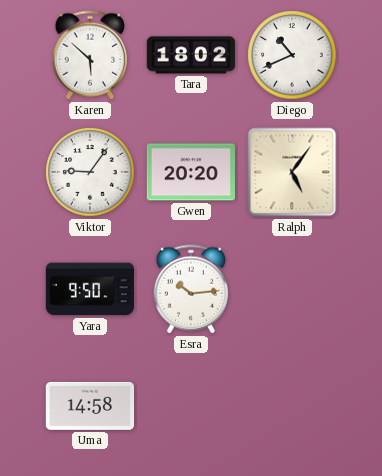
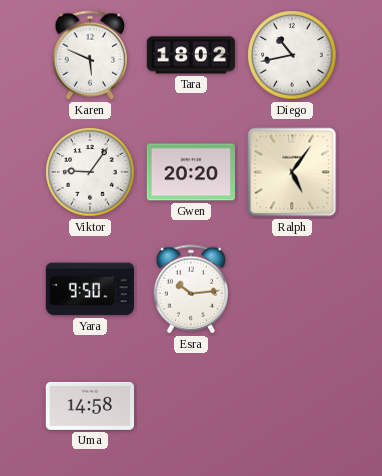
Karen: 5:52 -> 5:49
Diego: 10:41 -> 10:43
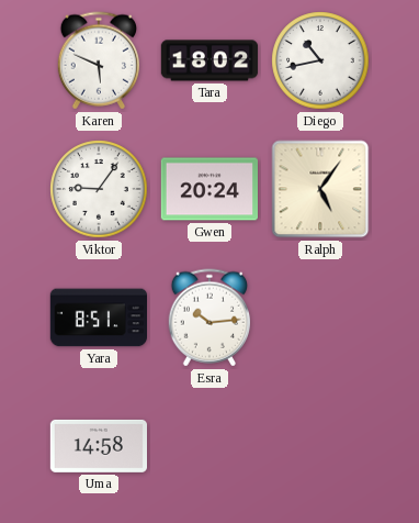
Gwen: 20:20 -> 20:24
Yara: 9:50 -> 8:51
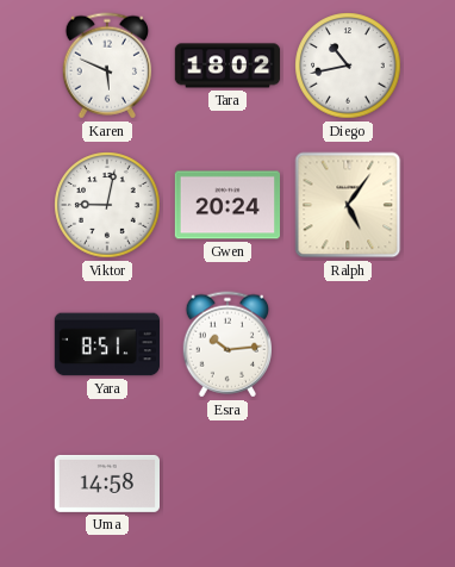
Viktor: 9:06 -> 9:02
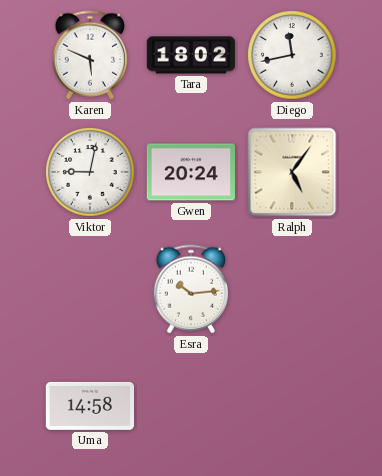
Diego: 10:43 -> 11:43
Yara: 8:51 -> none
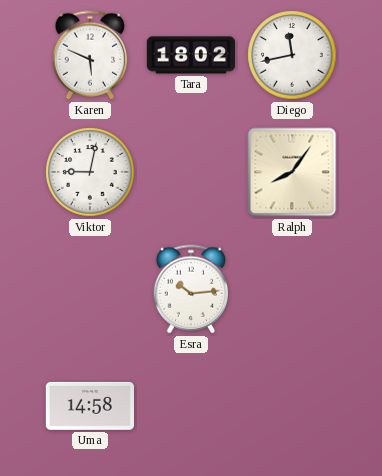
Gwen: 20:24 -> none
Ralph: 5:06 -> 8:06
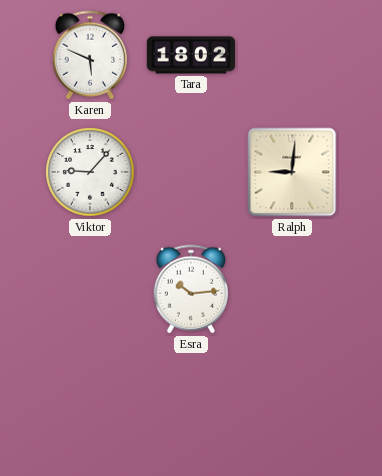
Diego: 11:43 -> none
Viktor: 9:02 -> 9:07
Ralph: 8:06 -> 9:01
Uma: 14:58 -> none
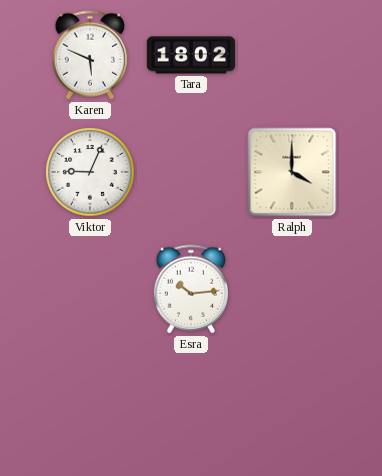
Viktor: 9:07 -> 9:04
Ralph: 9:01 -> 4:00
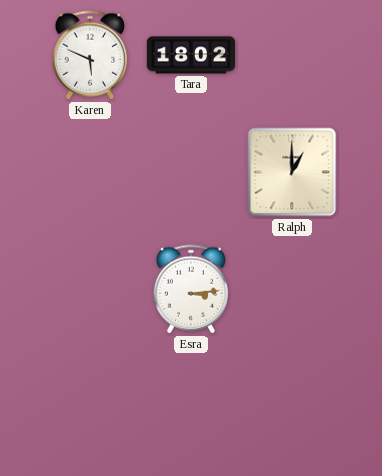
Viktor: 9:04 -> none
Ralph: 4:00 -> 1:00
Esra: 10:14 -> 3:14
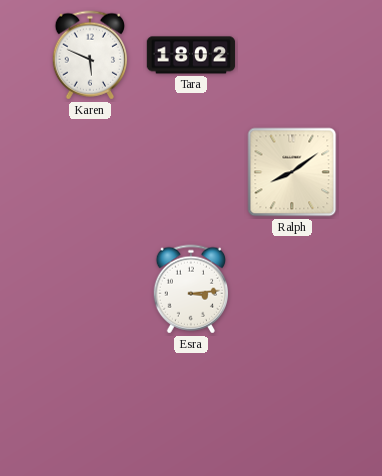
Ralph: 1:00 -> 8:09
